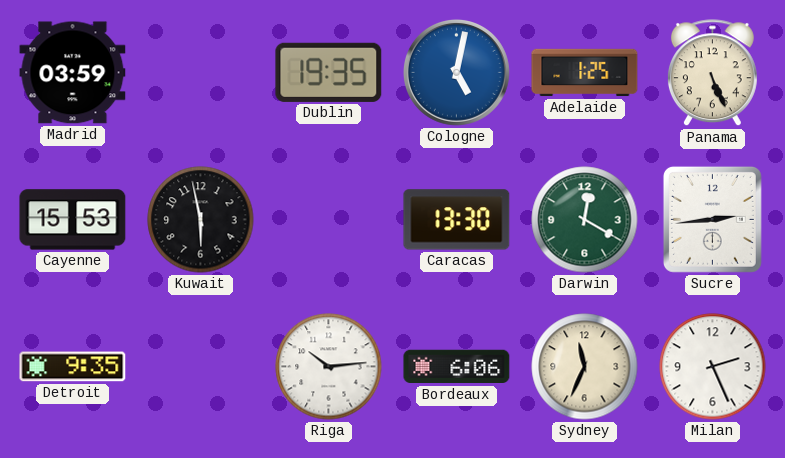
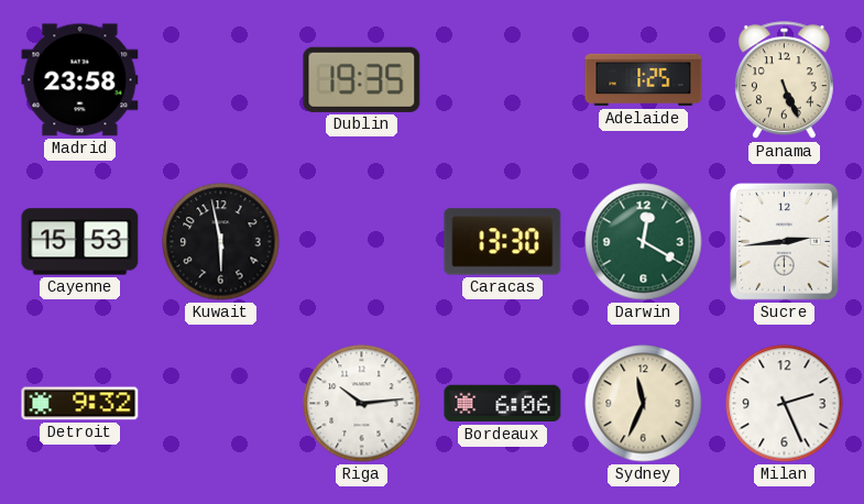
Madrid: 03:59 -> 23:58
Cologne: 5:02 -> none
Detroit: 9:35 -> 9:32
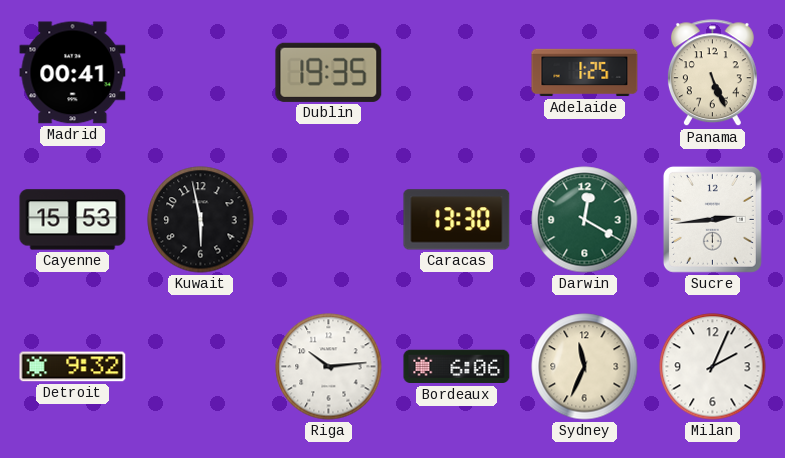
Madrid: 23:58 -> 00:41
Milan: 2:26 -> 2:04
